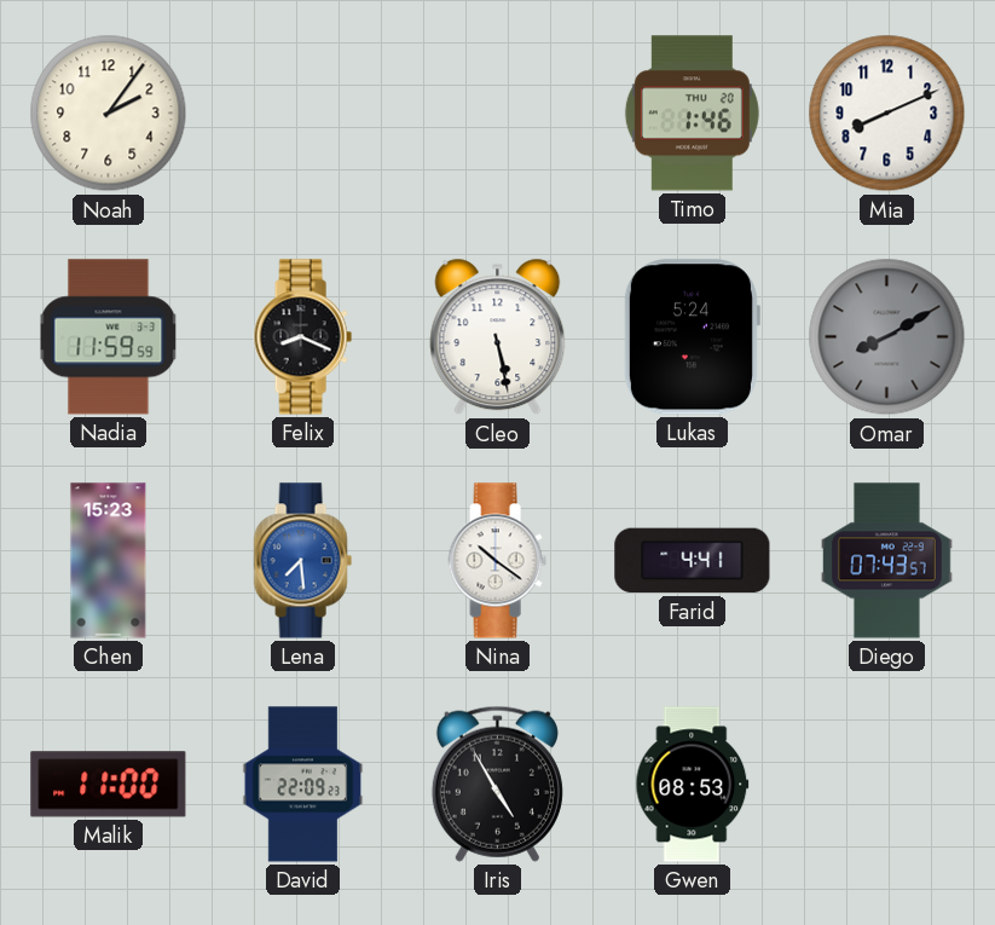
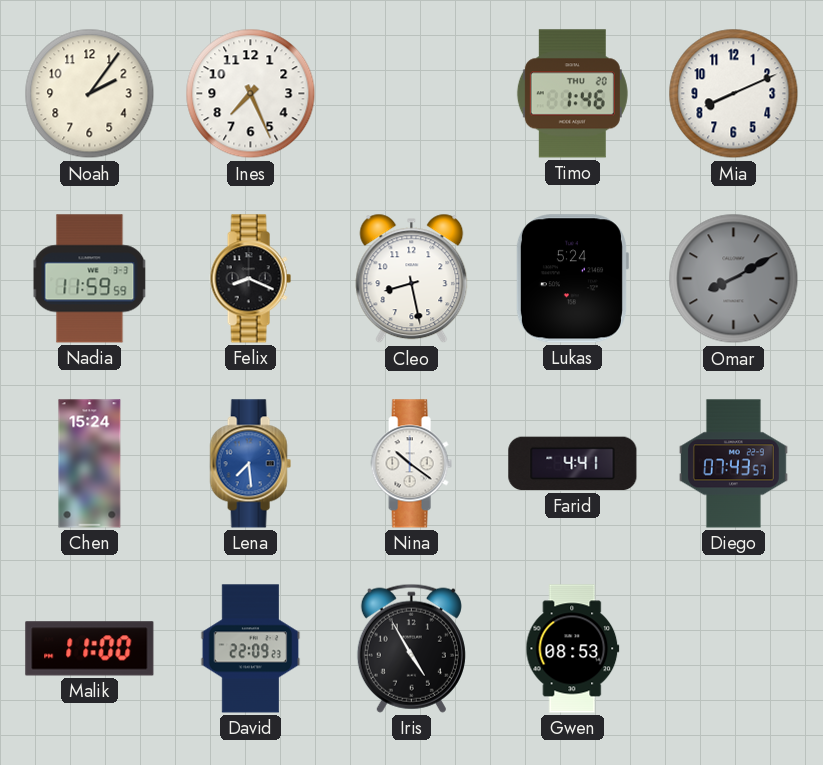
Ines: none -> 7:26
Cleo: 5:28 -> 8:28
Chen: 15:23 -> 15:24
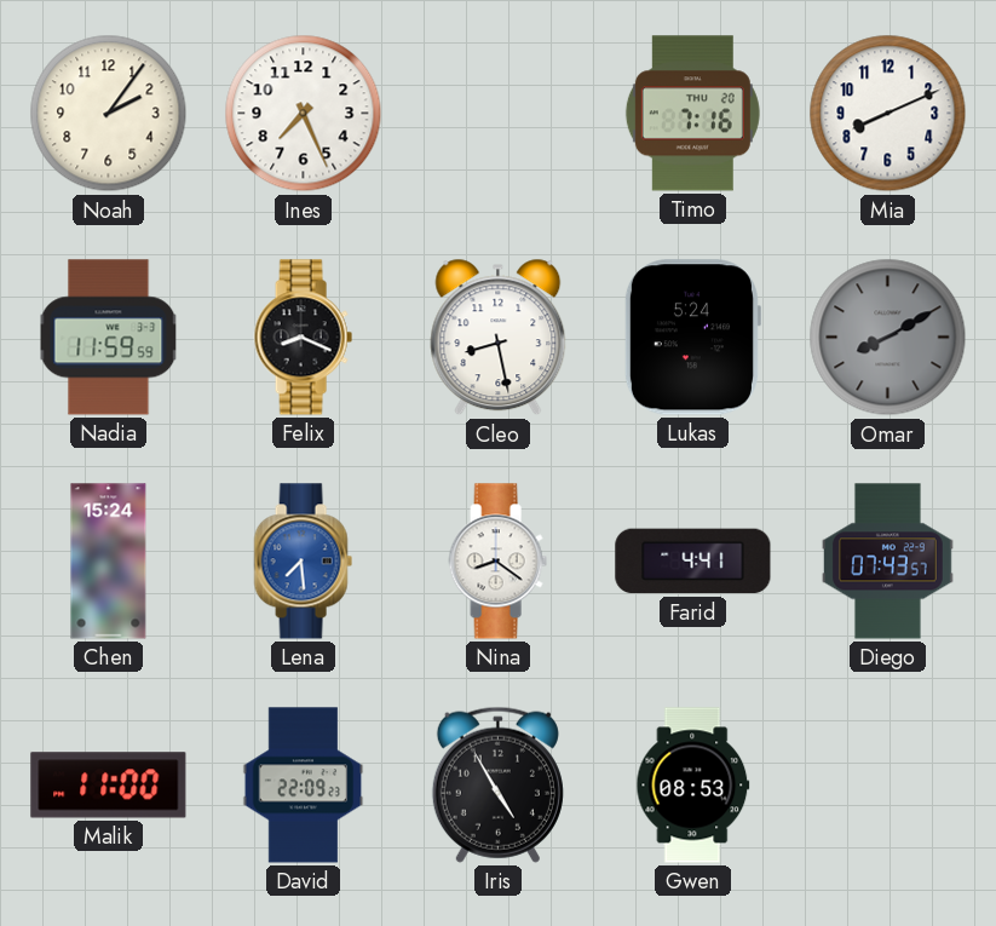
Timo: 1:46 -> 7:16
Nina: 10:21 -> 8:21
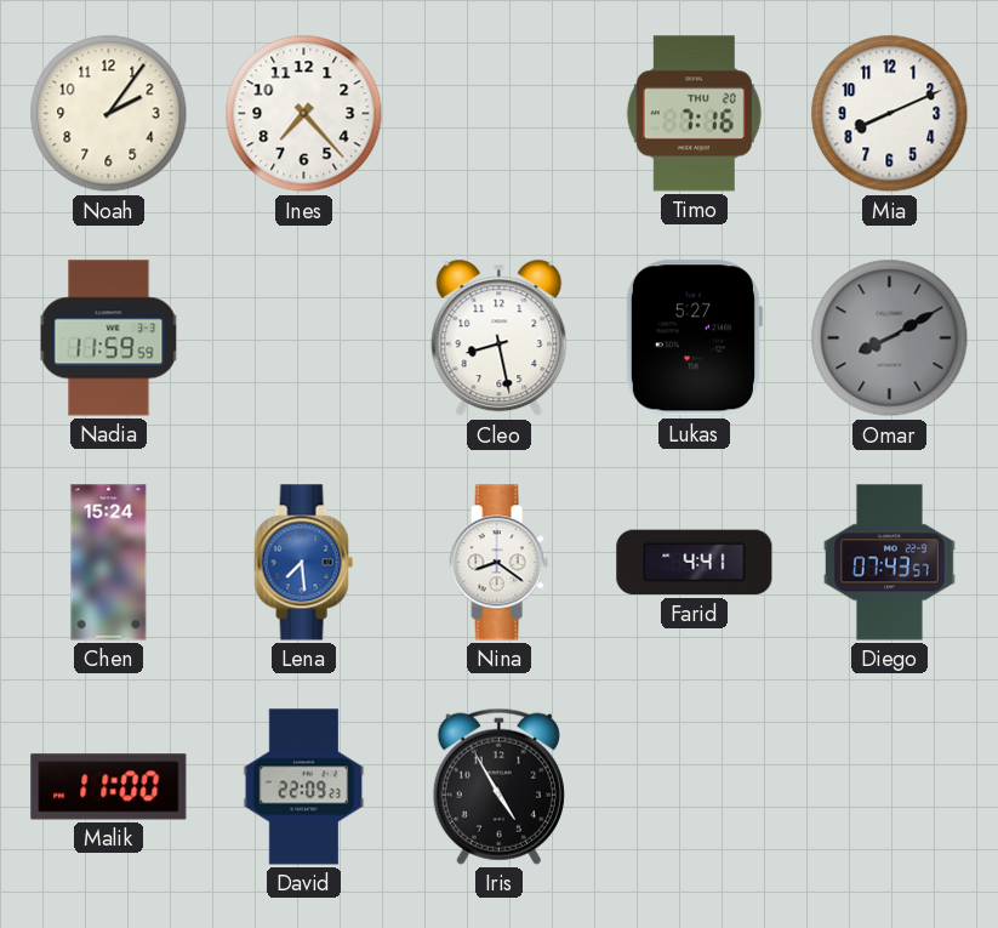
Ines: 7:26 -> 7:23
Felix: 8:19 -> none
Lukas: 5:24 -> 5:27
Gwen: 08:53 -> none
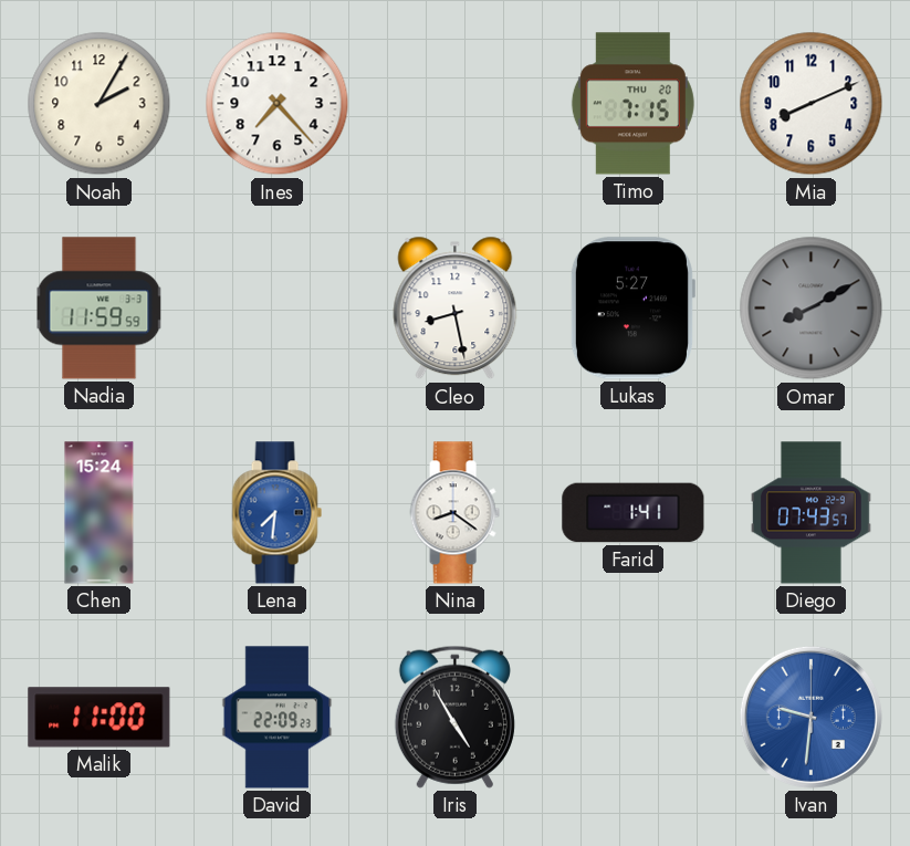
Noah: 2:06 -> 2:05
Timo: 7:16 -> 7:15
Lena: 7:29 -> 7:31
Farid: 4:41 -> 1:41
Ivan: none -> 9:31
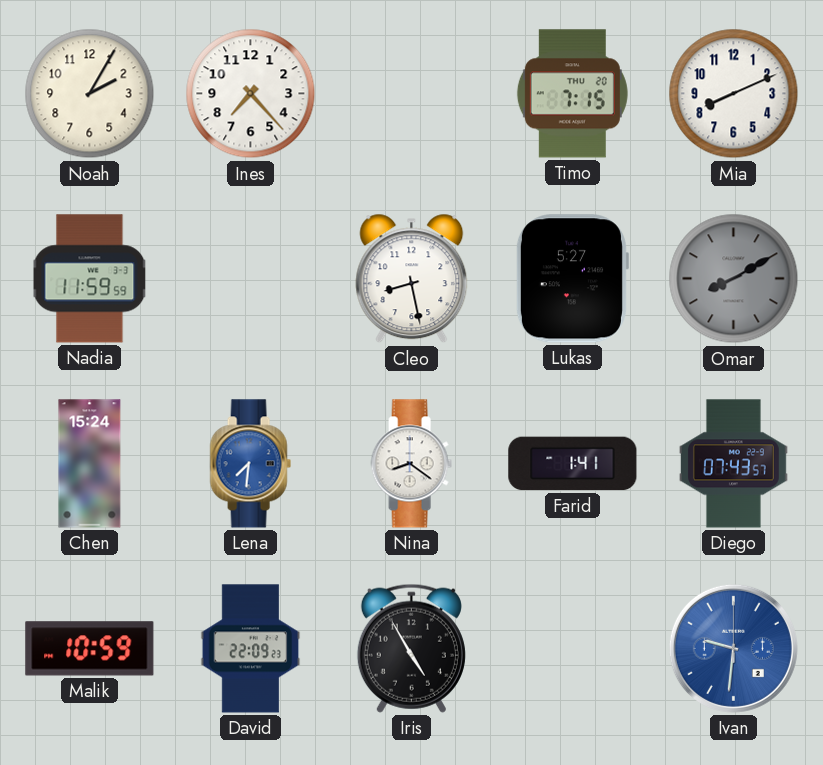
Malik: 11:00 -> 10:59
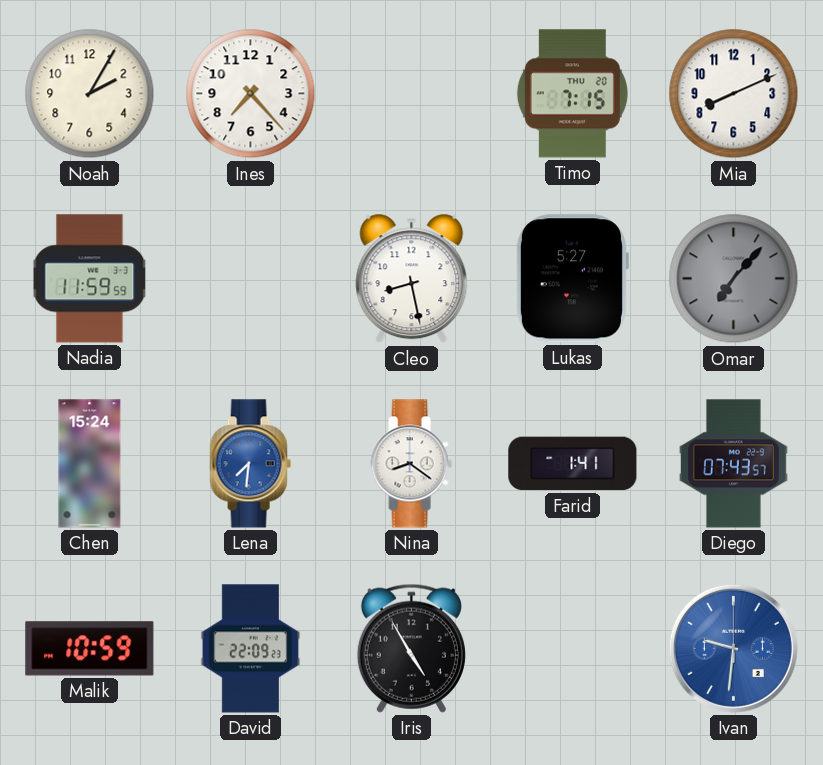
Omar: 8:10 -> 7:07
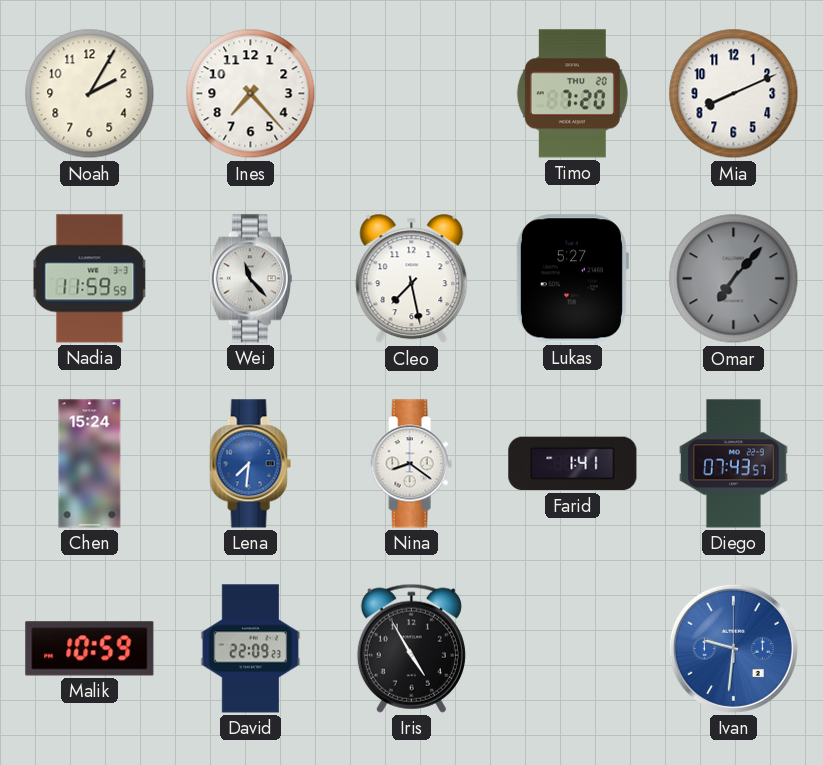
Timo: 7:15 -> 7:20
Wei: none -> 11:23
Cleo: 8:28 -> 7:28
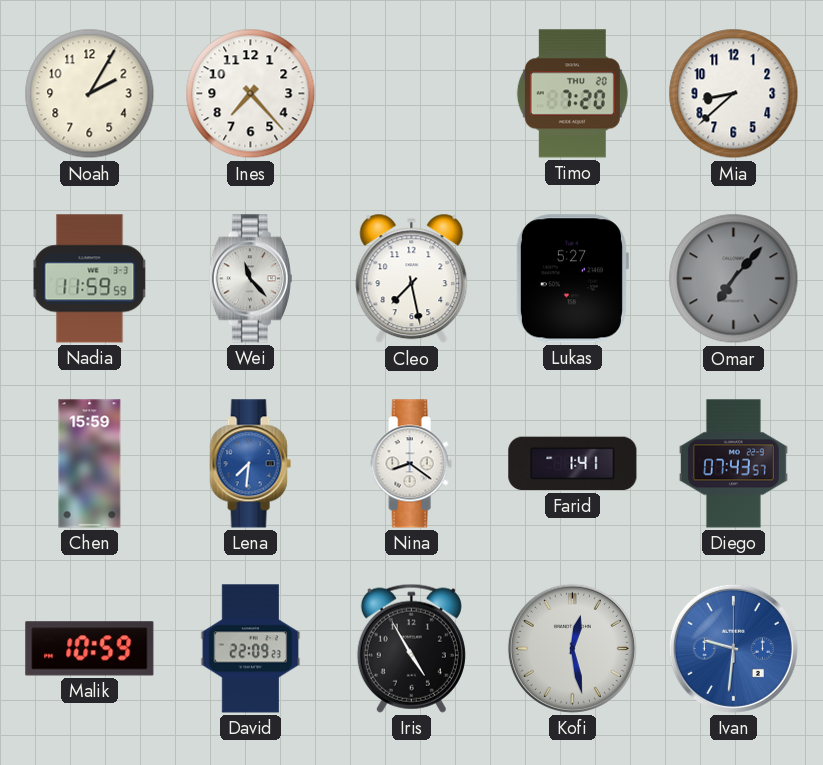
Mia: 8:11 -> 8:38
Chen: 15:24 -> 15:59
Kofi: none -> 12:28
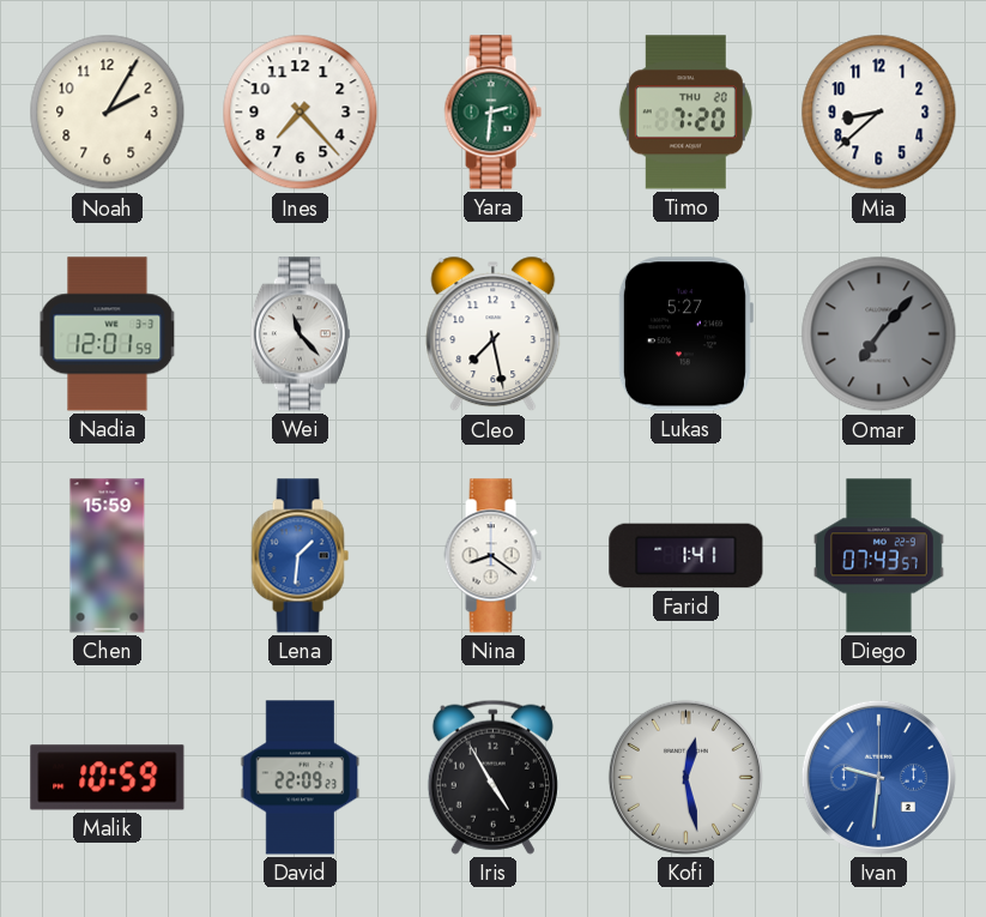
Yara: none -> 2:31
Nadia: 11:59 -> 12:01
Lena: 7:31 -> 1:31
